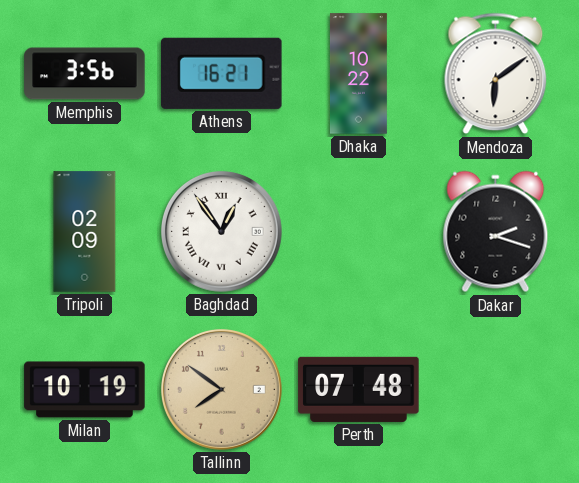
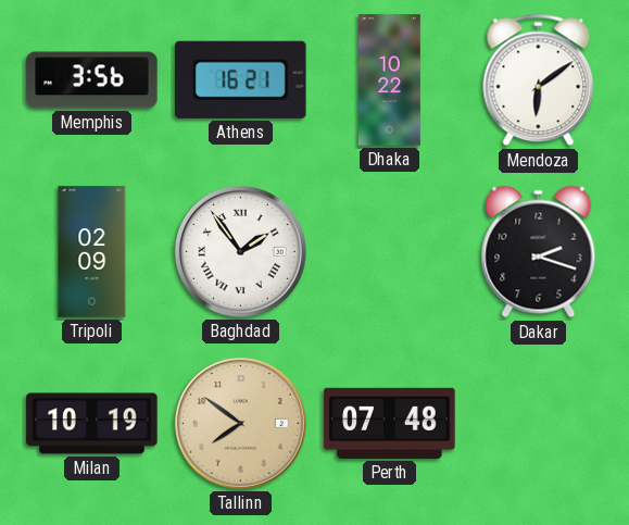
Baghdad: 12:54 -> 1:54
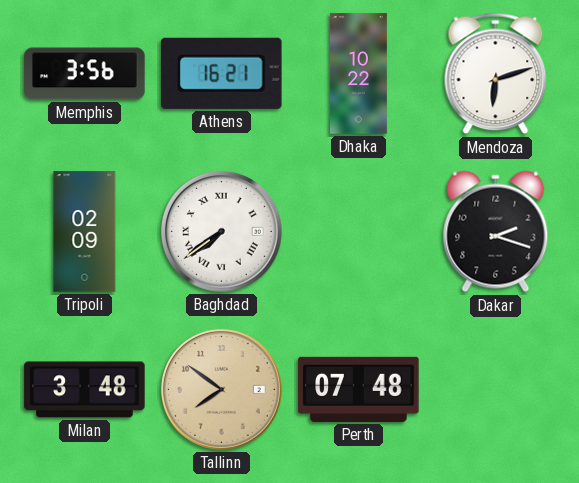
Mendoza: 6:09 -> 6:12
Baghdad: 1:54 -> 7:39
Milan: 10:19 -> 3:48
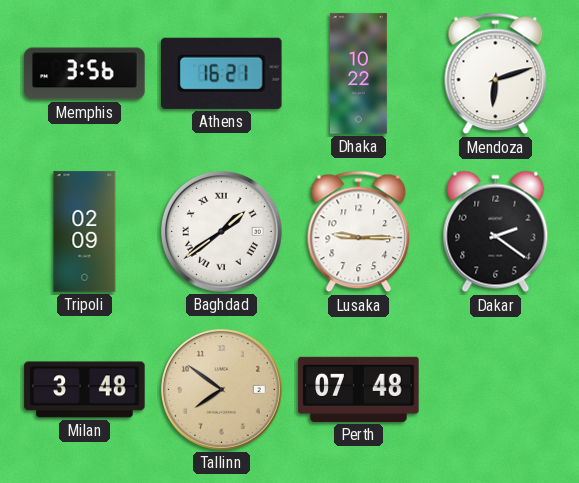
Baghdad: 7:39 -> 1:39
Lusaka: none -> 9:15
Dakar: 2:18 -> 2:21
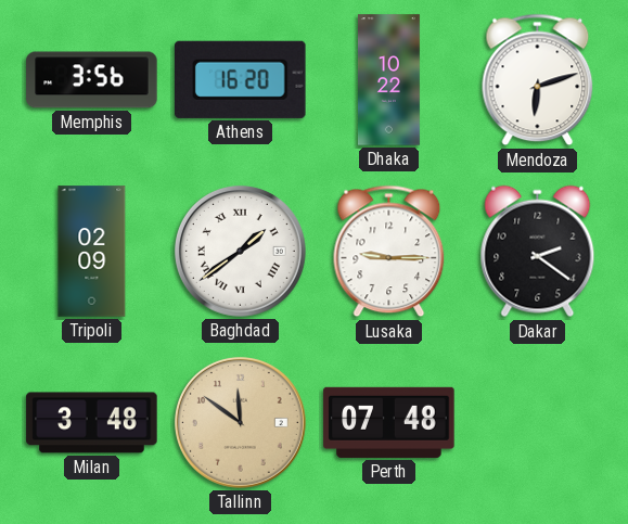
Athens: 16:21 -> 16:20
Tallinn: 7:51 -> 11:51
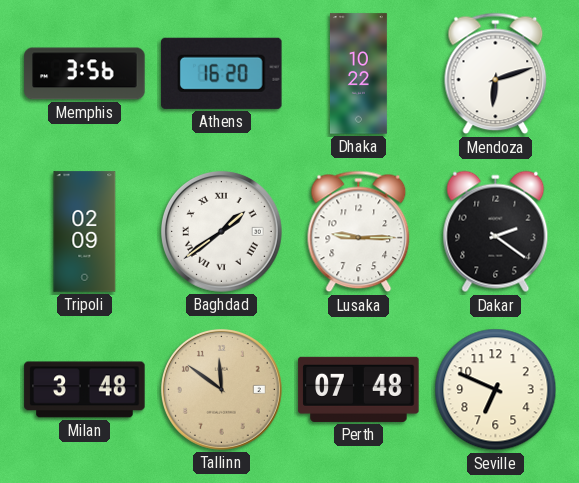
Seville: none -> 6:49
